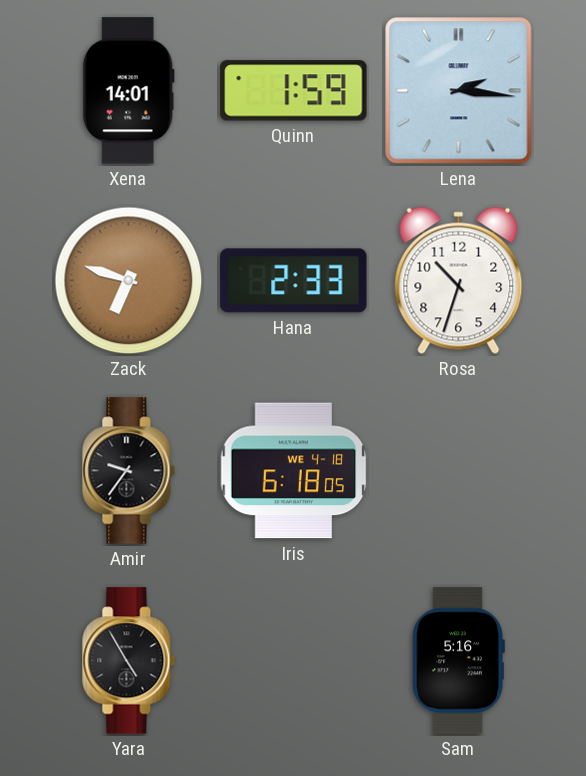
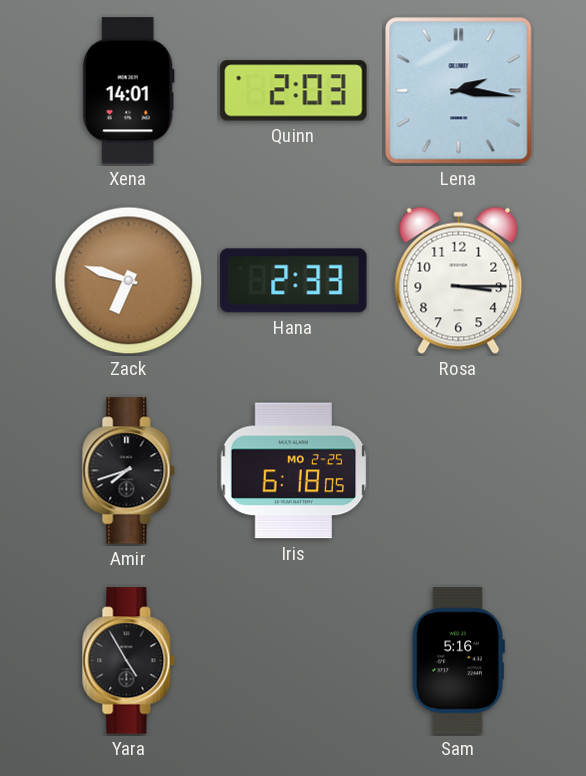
Quinn: 1:59 -> 2:03
Rosa: 10:33 -> 3:15
Amir: 9:36 -> 7:42
Iris date: WE 4-18 -> MO 2-25
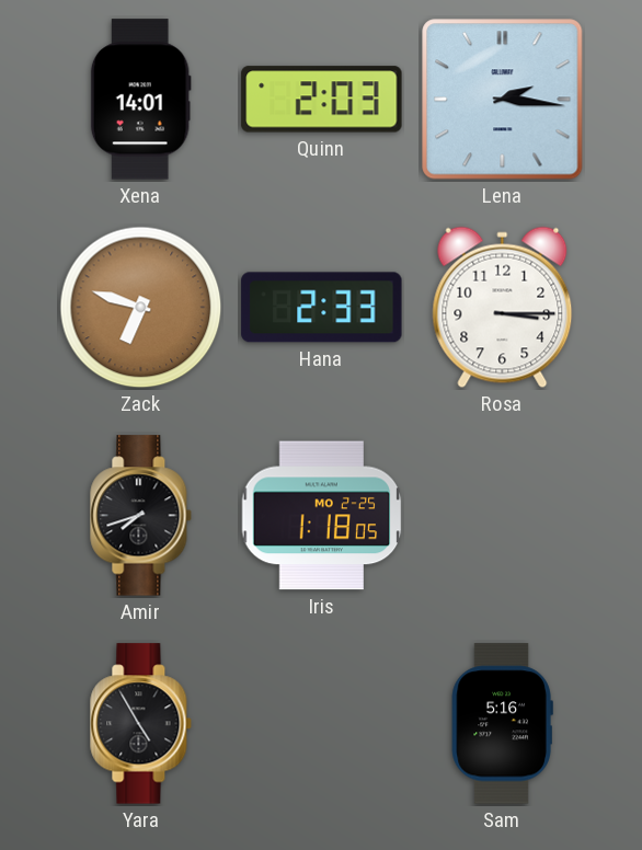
Iris: 6:18 -> 1:18
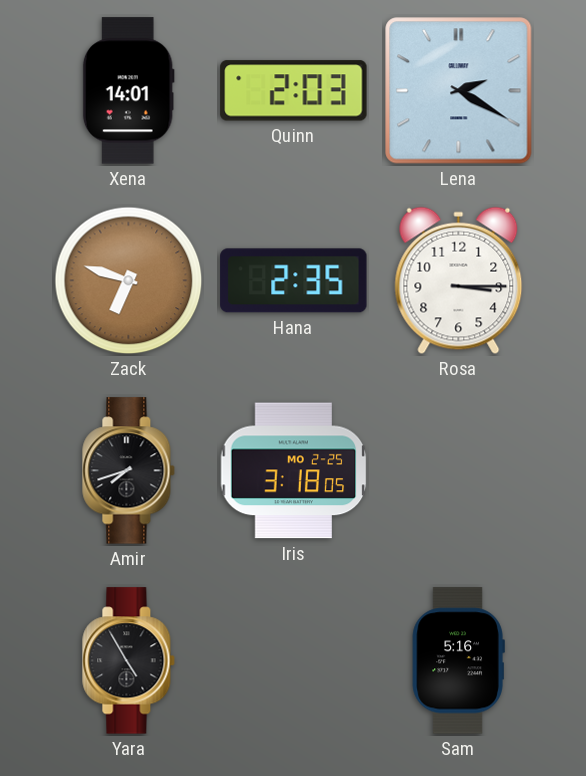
Lena: 2:16 -> 2:20
Hana: 2:33 -> 2:35
Iris: 1:18 -> 3:18
